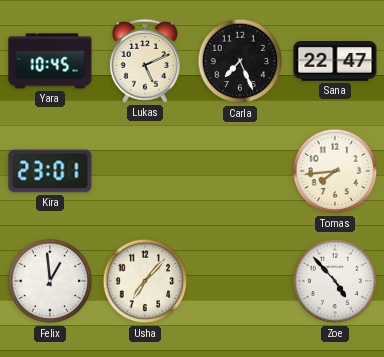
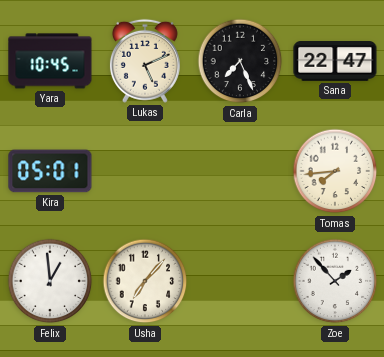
Kira: 23:01 -> 05:01
Zoe: 4:53 -> 1:53
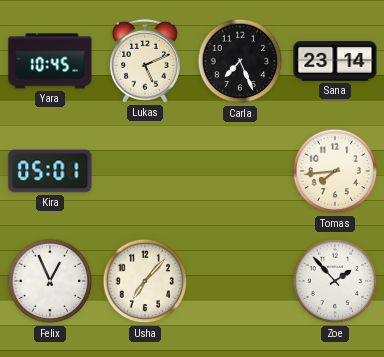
Sana: 22:47 -> 23:14
Felix: 12:59 -> 12:56
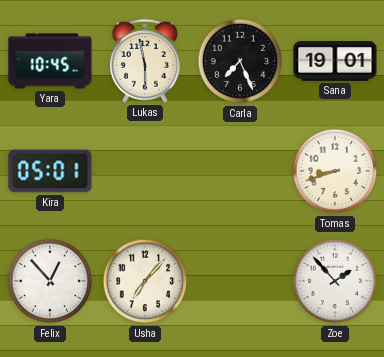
Lukas: 5:11 -> 5:58
Sana: 23:14 -> 19:01
Tomas: 7:44 -> 8:42
Felix: 12:56 -> 12:53
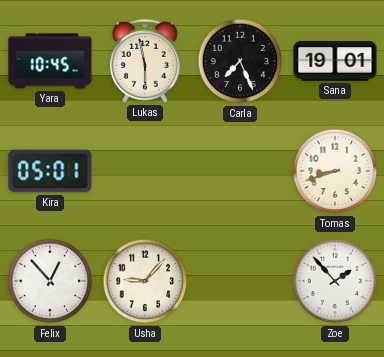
Usha: 7:07 -> 9:07
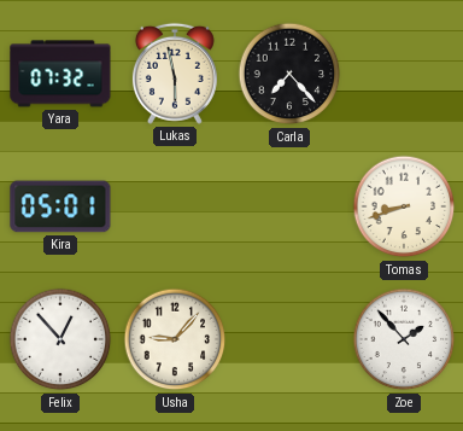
Yara: 10:45 -> 07:32
Carla: 7:26 -> 7:23
Sana: 19:01 -> none
